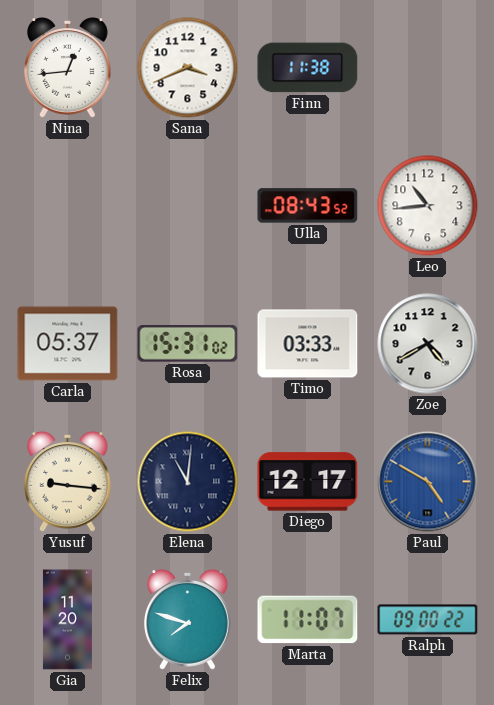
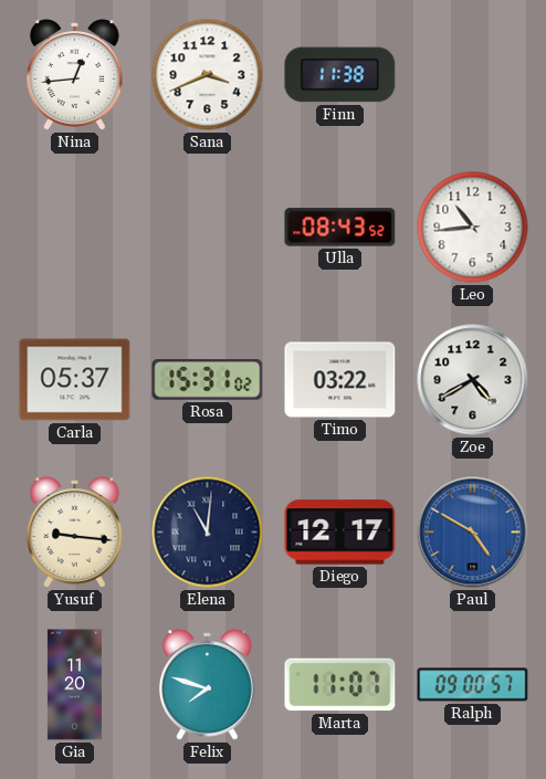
Timo: 03:33 -> 03:22
Ralph: 09:00:22 -> 09:00:57
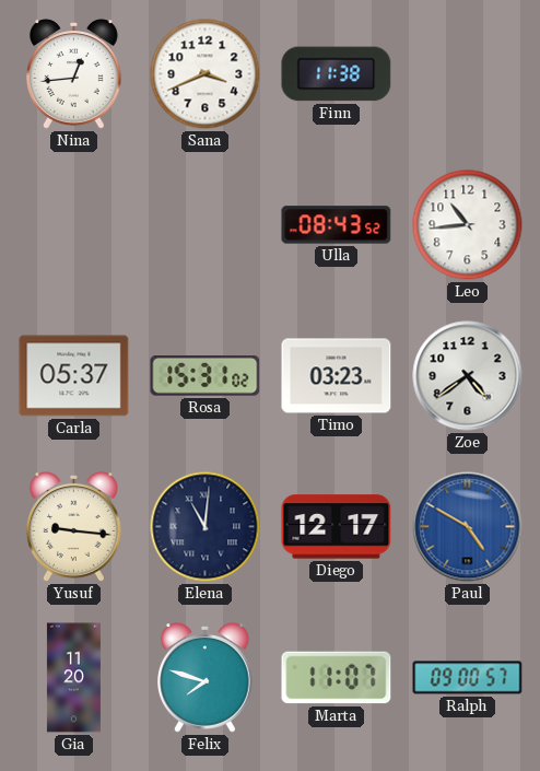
Timo: 03:22 -> 03:23
Zoe: 4:40 -> 4:39
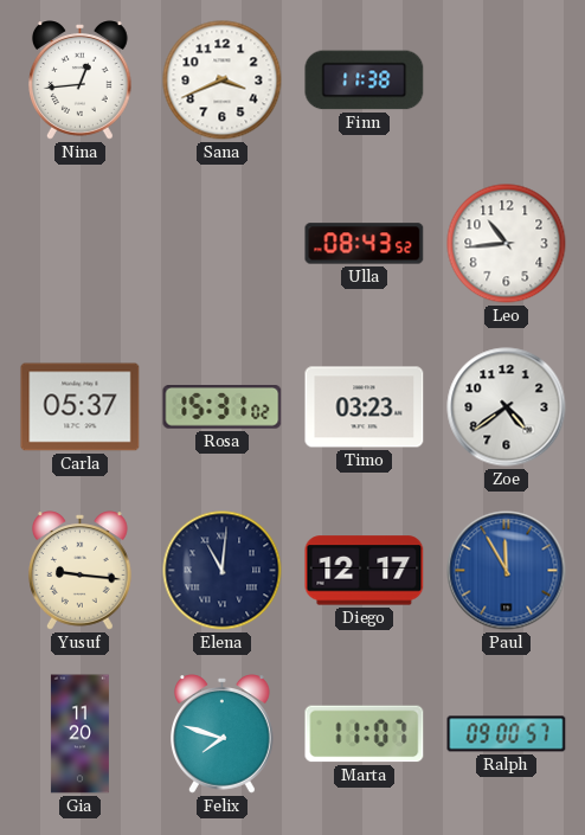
Paul: 4:50 -> 11:55
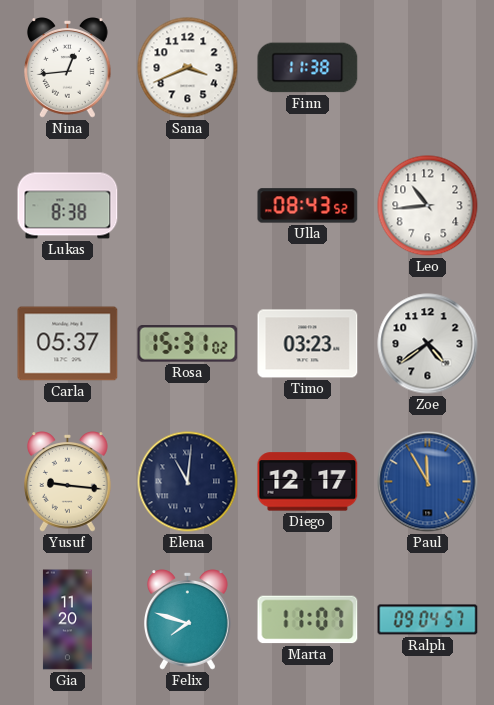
Lukas: none -> 8:38
Ralph: 09:00 -> 09:04
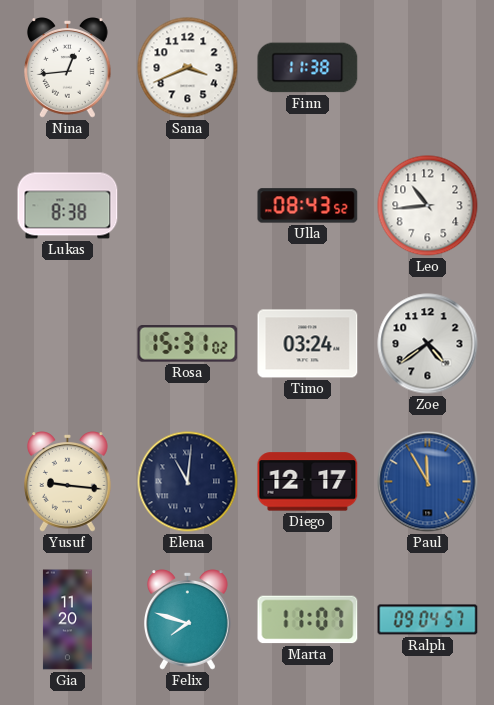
Carla: 05:37 -> none
Timo: 03:23 -> 03:24
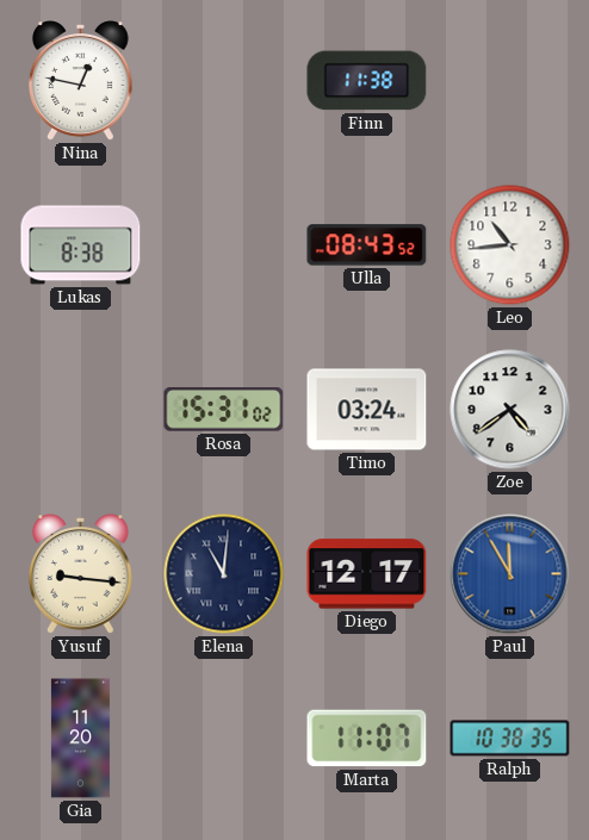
Nina: 12:44 -> 12:47
Sana: 3:41 -> none
Felix: 7:48 -> none
Ralph: 09:04 -> 10:38
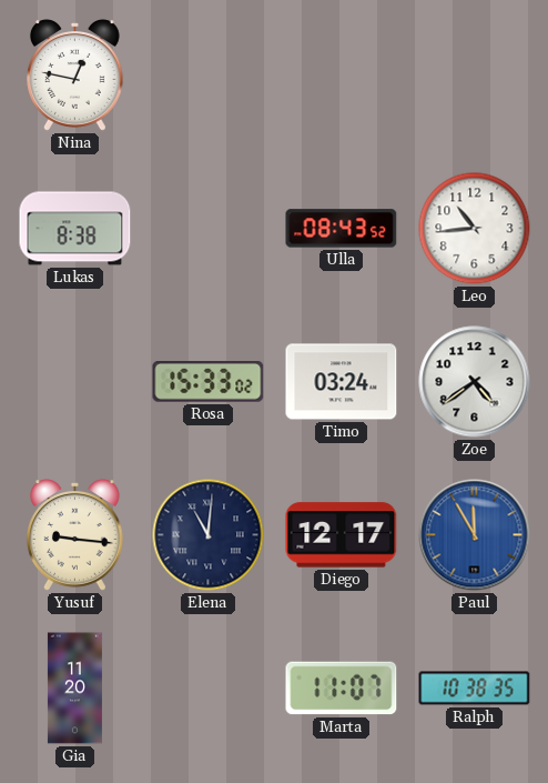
Finn: 11:38 -> none
Rosa: 15:31 -> 15:33
